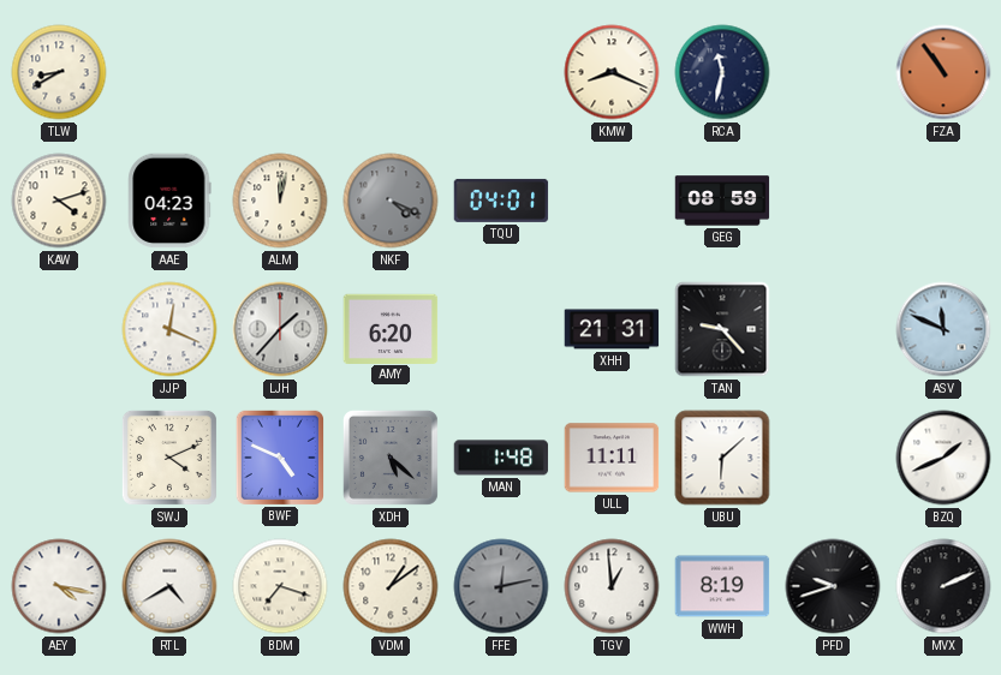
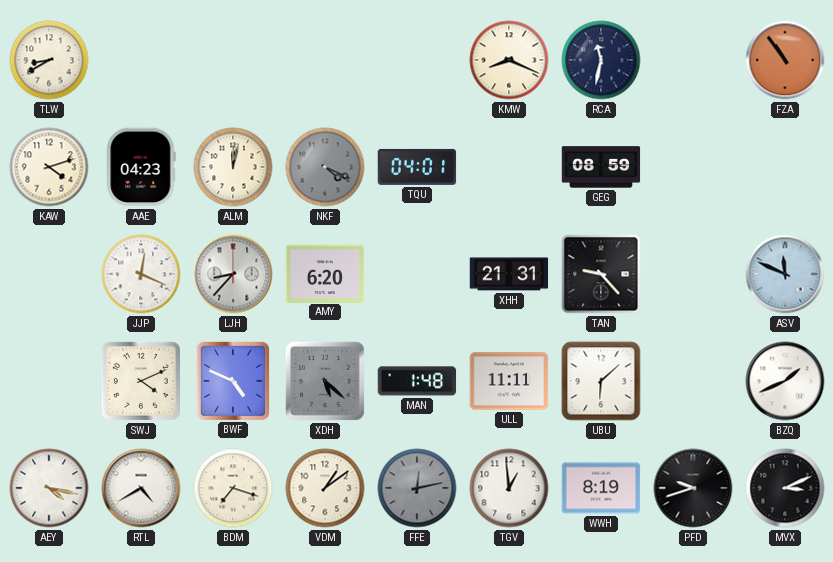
LJH: 1:37 -> 8:37
MVX: 2:11 -> 3:11
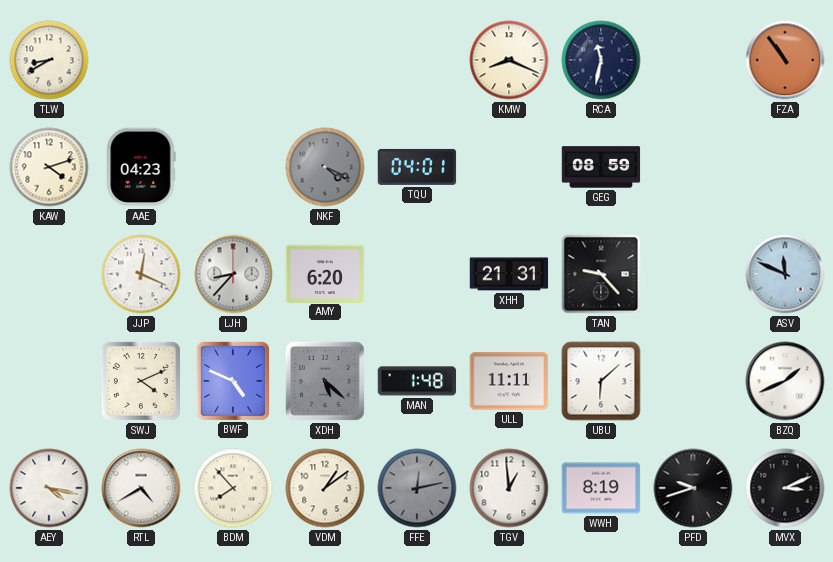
ALM: 12:02 -> none
BDM: 7:18 -> 7:53
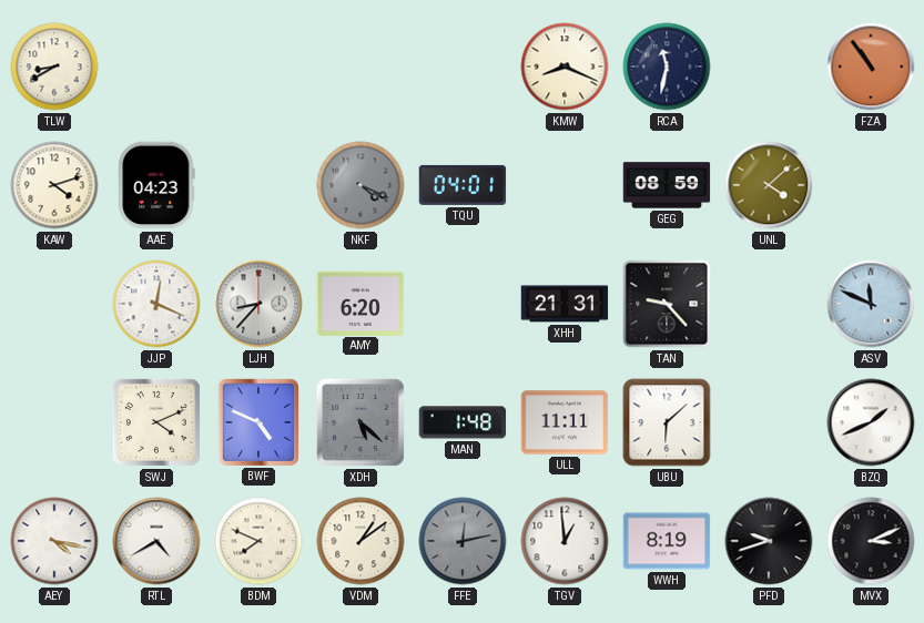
UNL: none -> 4:08
BDM: 7:53 -> 7:49
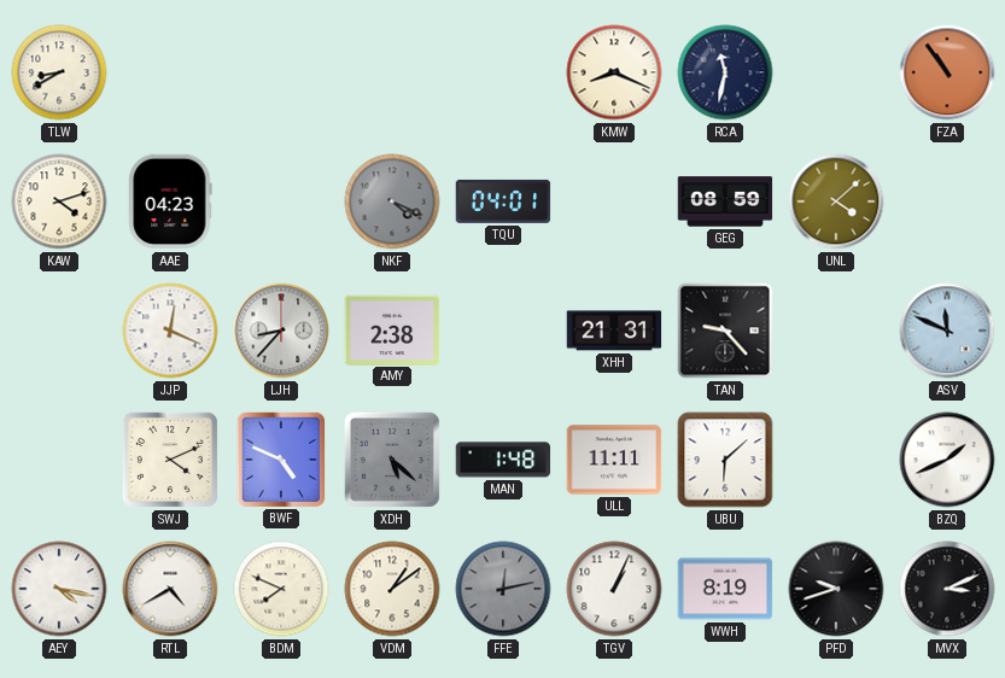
AMY: 6:20 -> 2:38
TGV: 12:59 -> 1:04
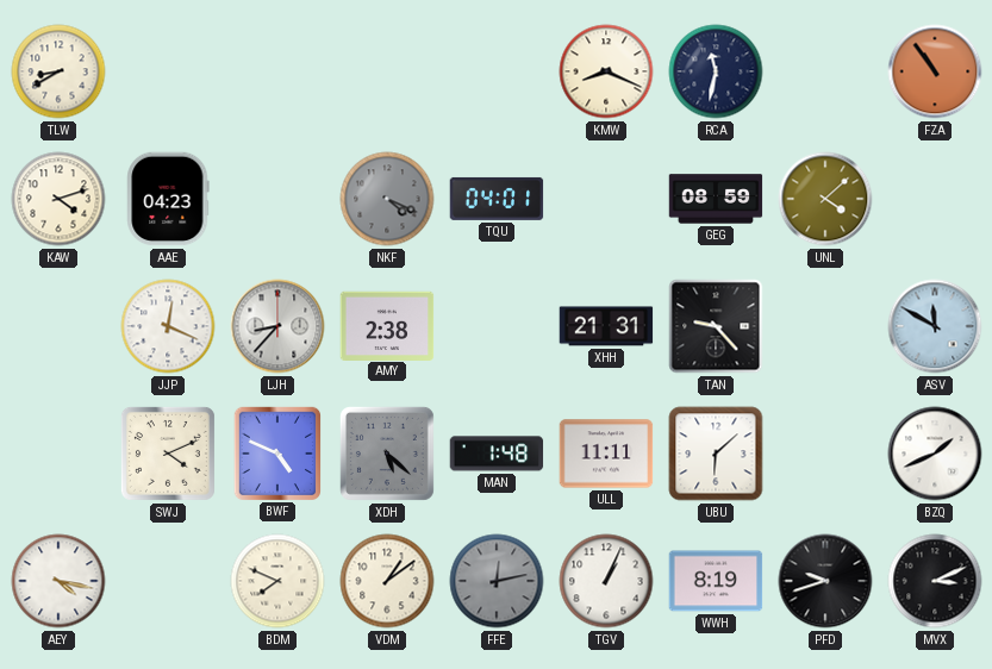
ASV: 11:49 -> 11:50
RTL: 4:40 -> none
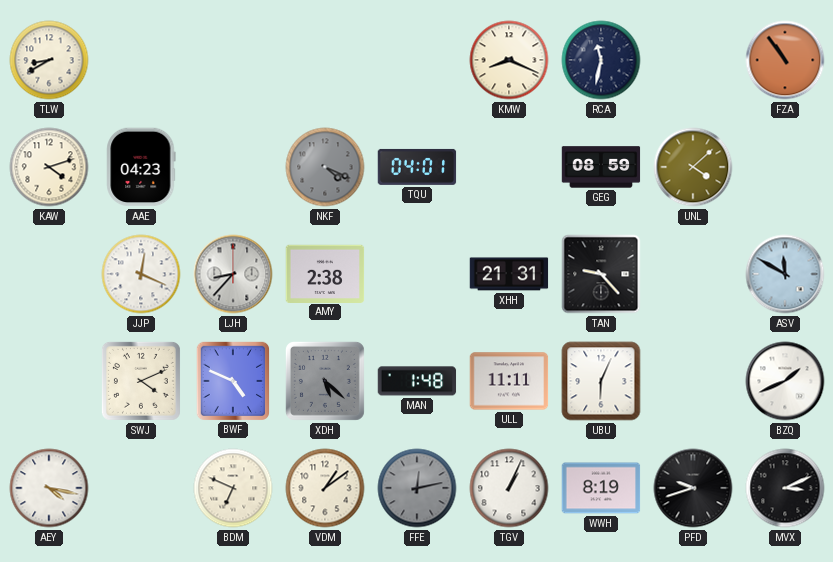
UBU: 6:08 -> 6:04
BDM: 7:49 -> 6:49
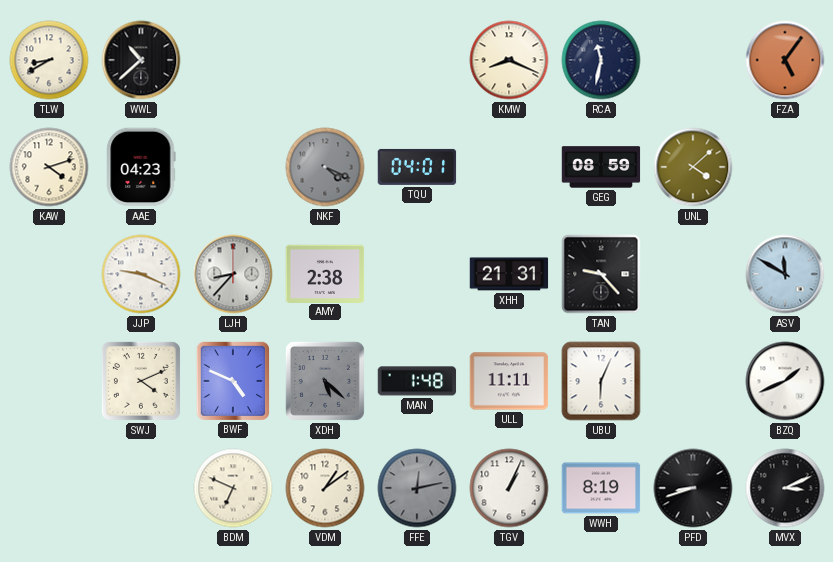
WWL: none -> 10:38
FZA: 10:54 -> 5:06
JJP: 12:19 -> 9:19
AEY: 4:17 -> none
PFD: 9:42 -> 8:42
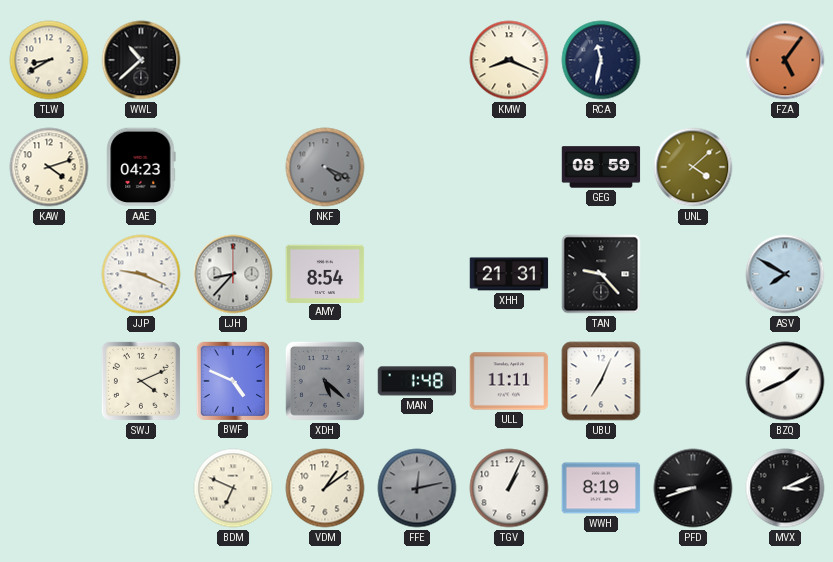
TQU: 04:01 -> none
AMY: 2:38 -> 8:54
ASV: 11:50 -> 7:50
UBU: 6:04 -> 7:04
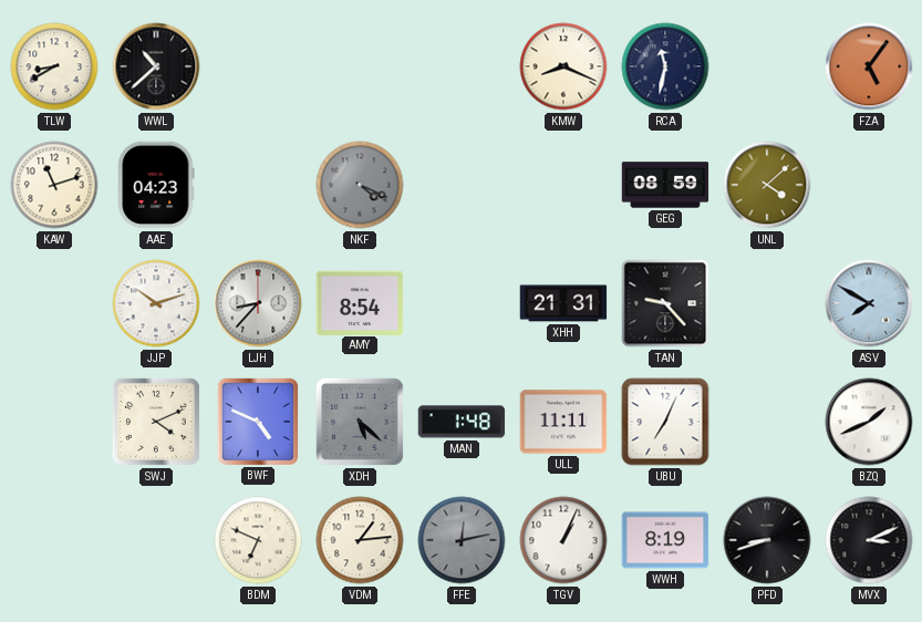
KAW: 4:12 -> 11:12
JJP: 9:19 -> 10:12
VDM: 1:09 -> 1:14
